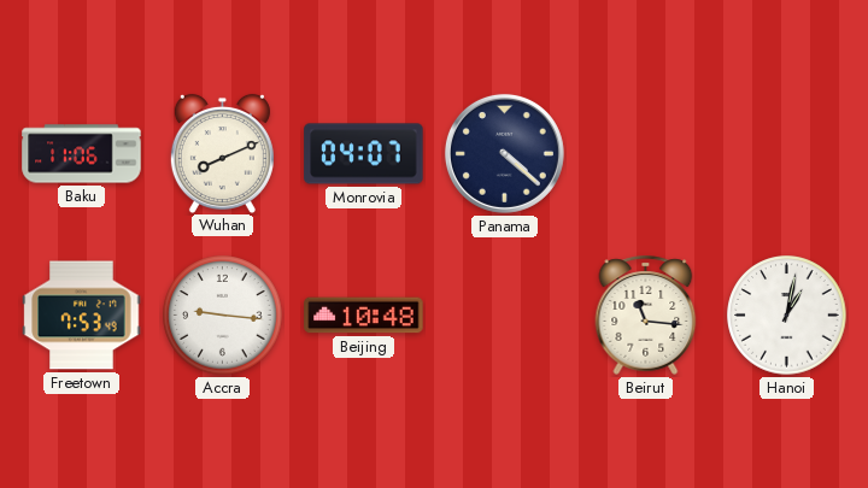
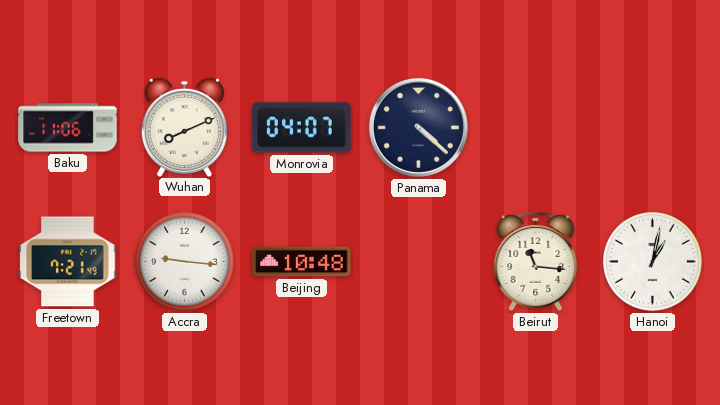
Freetown: 7:53 -> 7:21
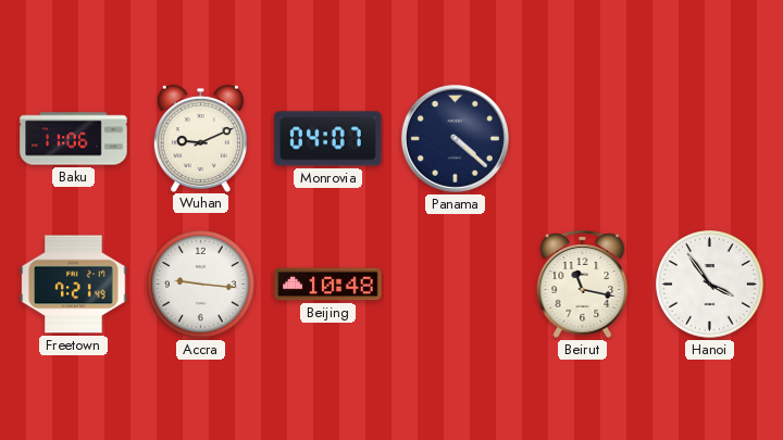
Wuhan: 8:11 -> 9:11
Beirut: 11:16 -> 11:17
Hanoi: 1:02 -> 3:54
